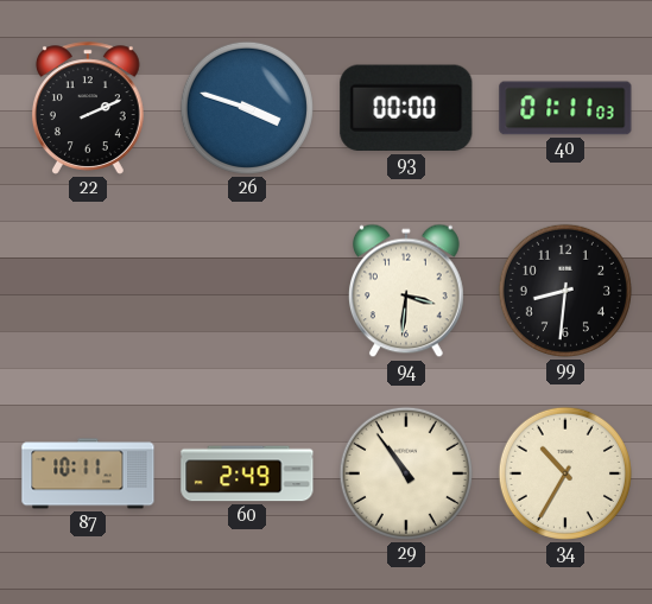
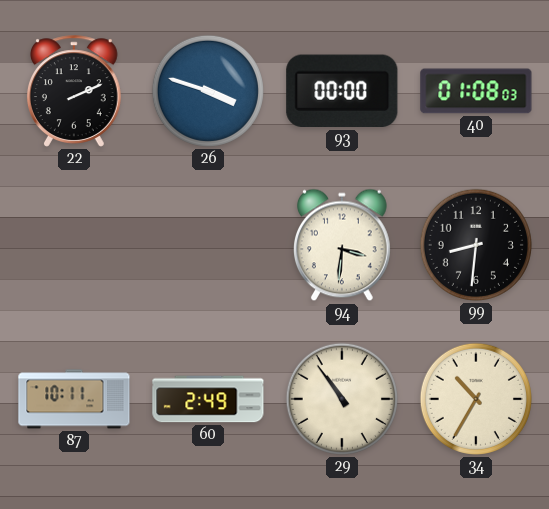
40: 01:11 -> 01:08
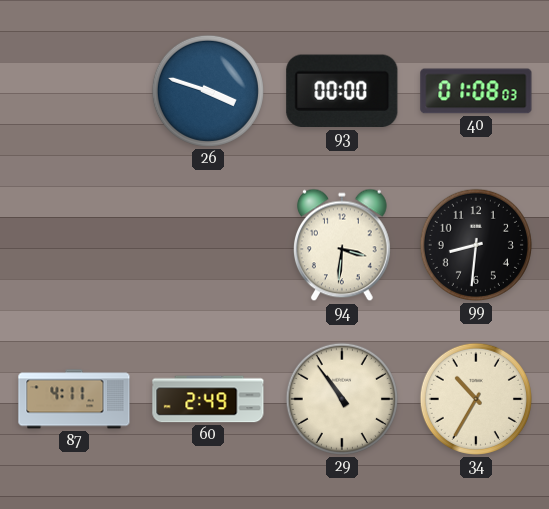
22: 2:11 -> none
87: 10:11 -> 4:11
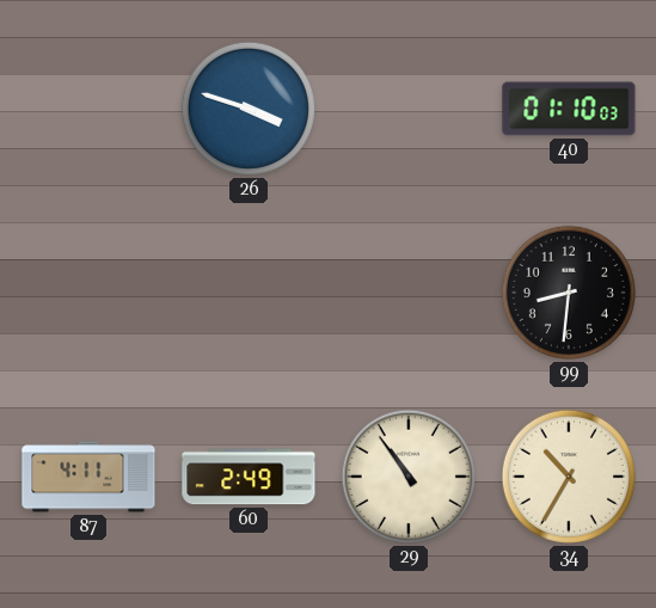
93: 00:00 -> none
40: 01:08 -> 01:10
94: 3:31 -> none
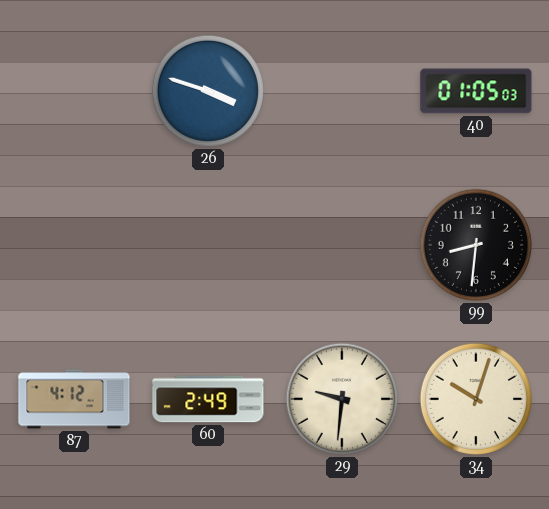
40: 01:10 -> 01:05
87: 4:11 -> 4:12
29: 10:54 -> 9:31
34: 10:35 -> 10:03
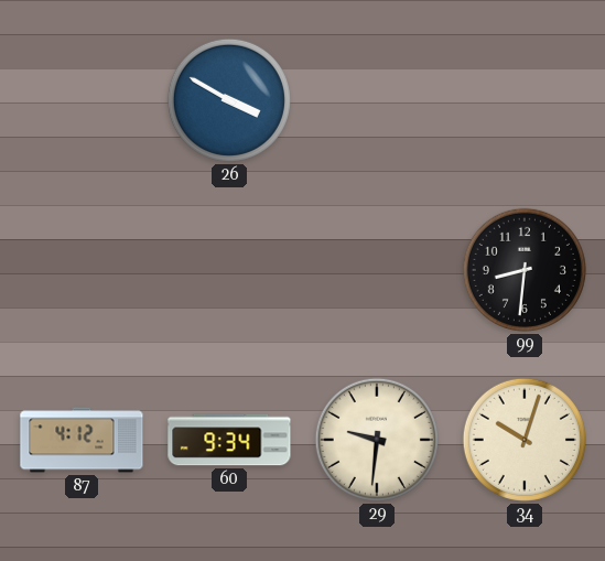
26: 3:48 -> 3:50
40: 01:05 -> none
60: 2:49 -> 9:34
